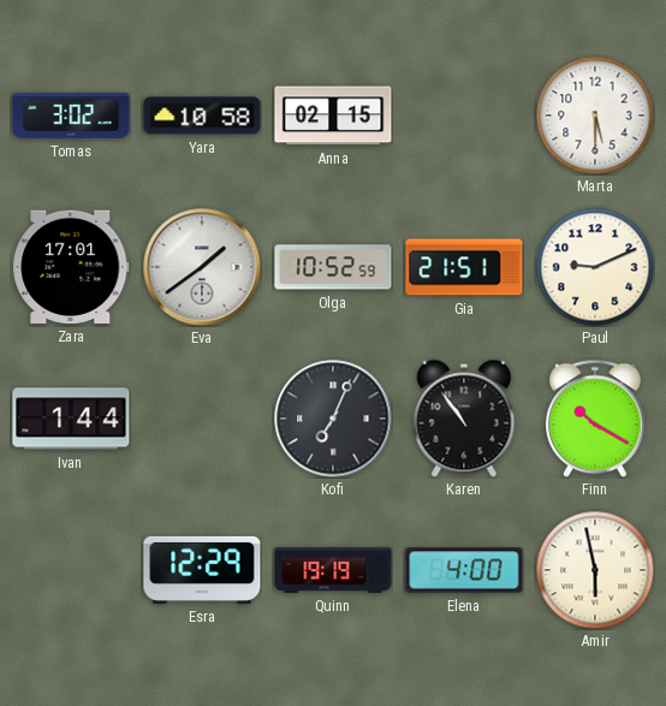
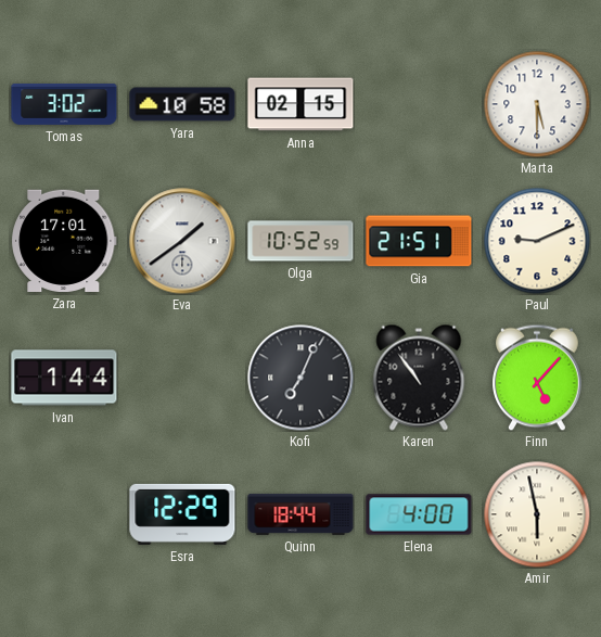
Finn: 10:20 -> 5:07
Quinn: 19:19 -> 18:44
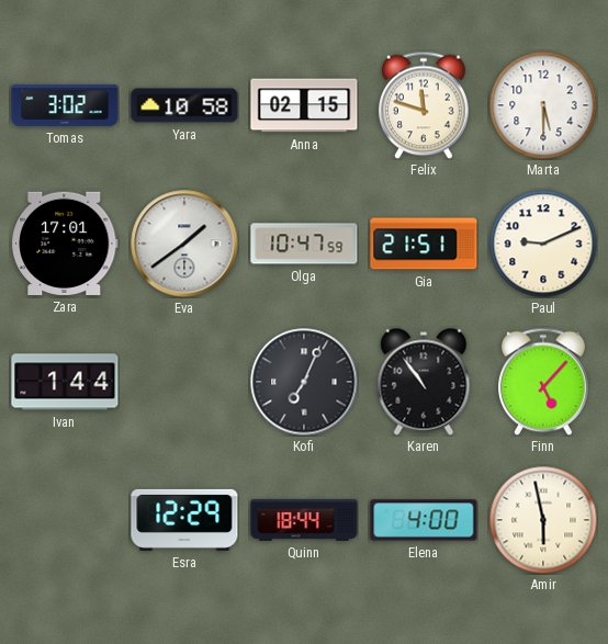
Felix: none -> 11:48
Olga: 10:52 -> 10:47
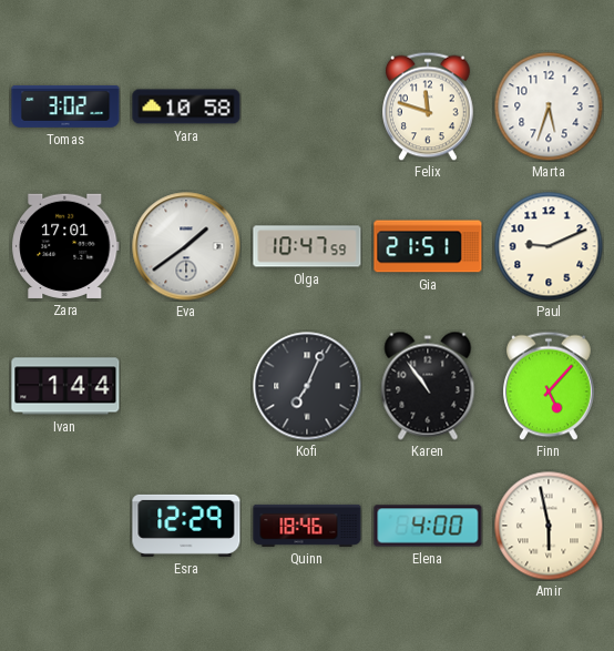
Anna: 02:15 -> none
Marta: 5:30 -> 5:33
Quinn: 18:44 -> 18:46
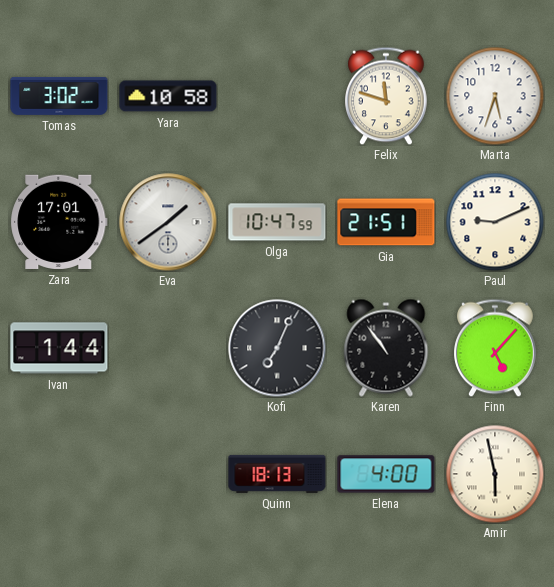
Esra: 12:29 -> none
Quinn: 18:46 -> 18:13
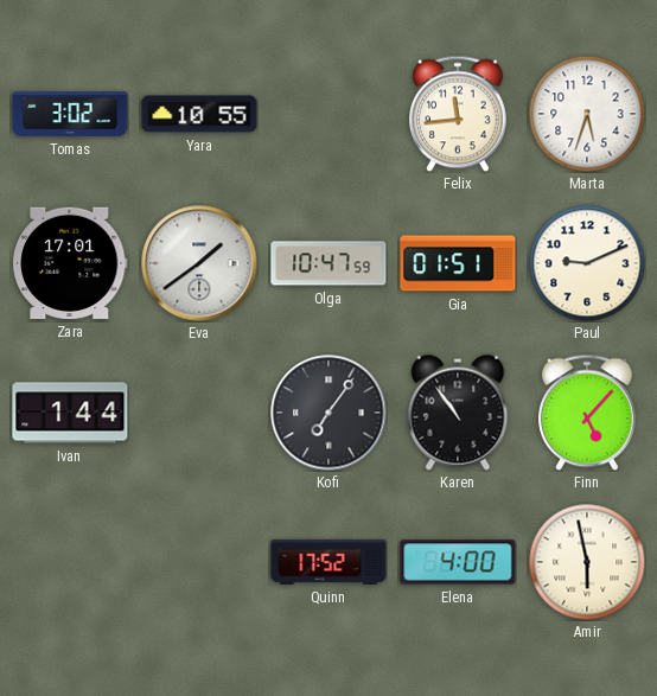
Yara: 10:58 -> 10:55
Felix: 11:48 -> 11:44
Gia: 21:51 -> 01:51
Kofi: 7:04 -> 7:06
Quinn: 18:13 -> 17:52
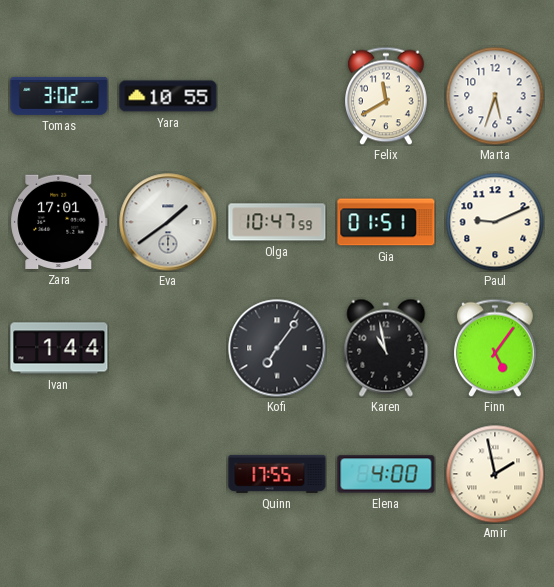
Felix: 11:44 -> 11:40
Karen: 10:54 -> 10:58
Finn: 5:07 -> 5:06
Quinn: 17:52 -> 17:55
Amir: 5:58 -> 1:58
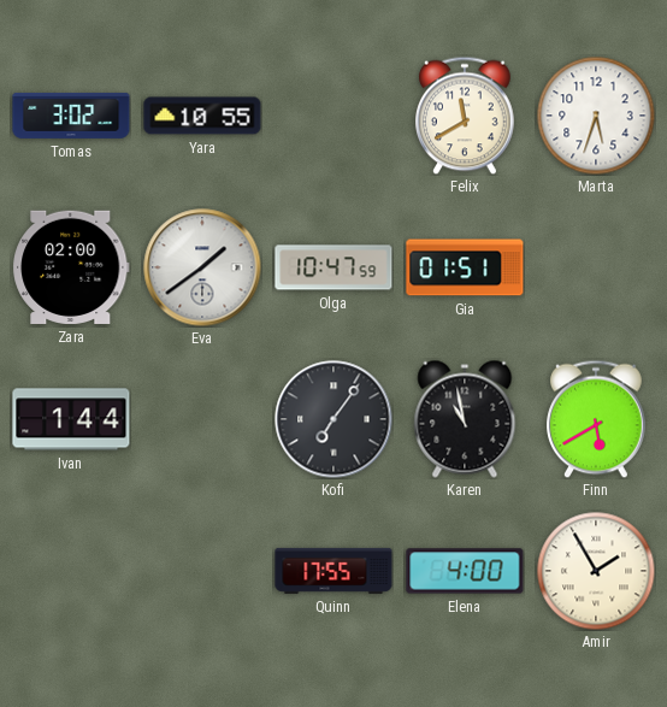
Zara: 17:01 -> 02:00
Paul: 9:11 -> none
Finn: 5:06 -> 5:40
Amir: 1:58 -> 1:55
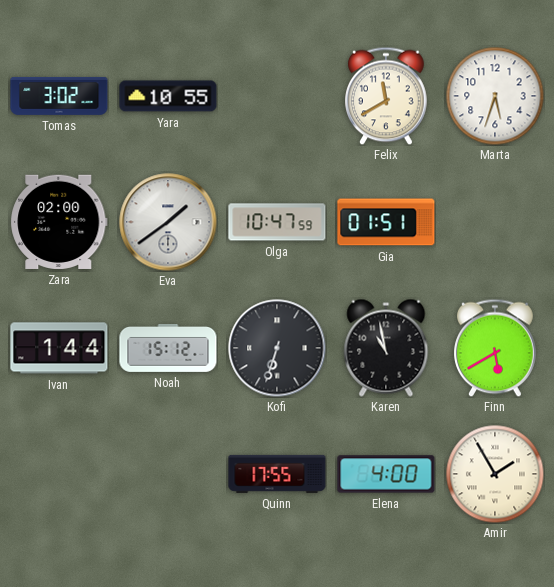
Noah: none -> 15:12
Kofi: 7:06 -> 6:33
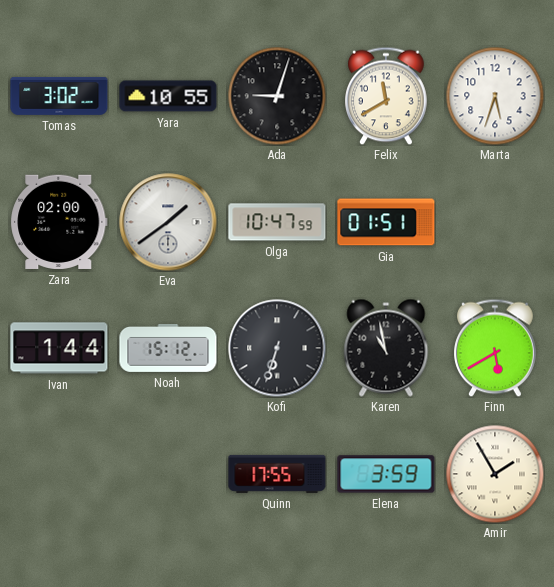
Ada: none -> 9:03
Elena: 4:00 -> 3:59
